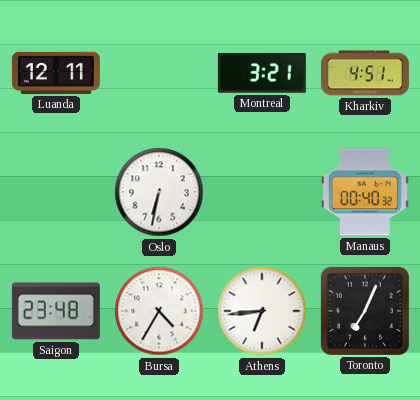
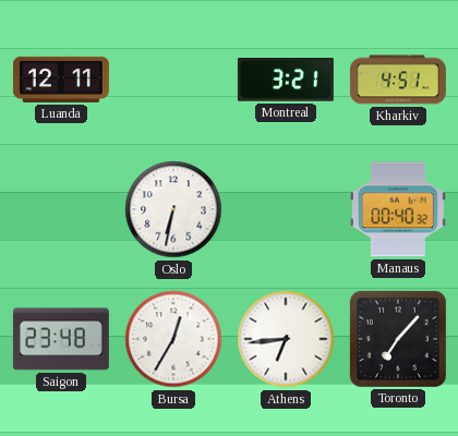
Bursa: 4:35 -> 12:35
Toronto: 7:04 -> 7:07
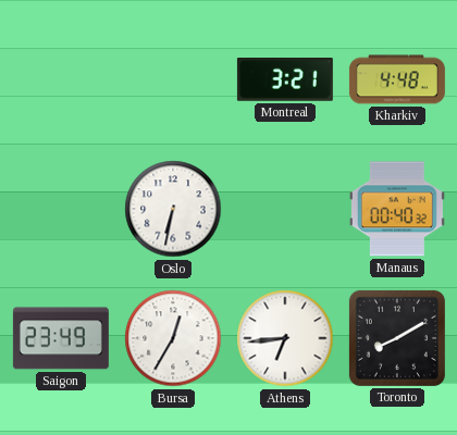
Luanda: 12:11 -> none
Kharkiv: 4:51 -> 4:48
Saigon: 23:48 -> 23:49
Toronto: 7:07 -> 8:10
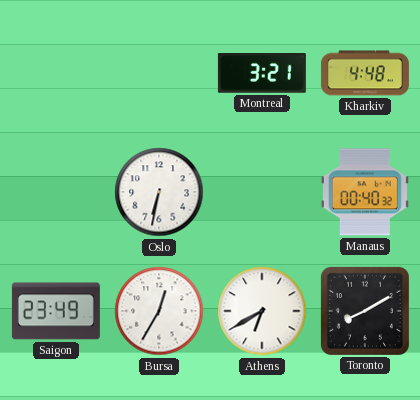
Athens: 6:44 -> 6:40
